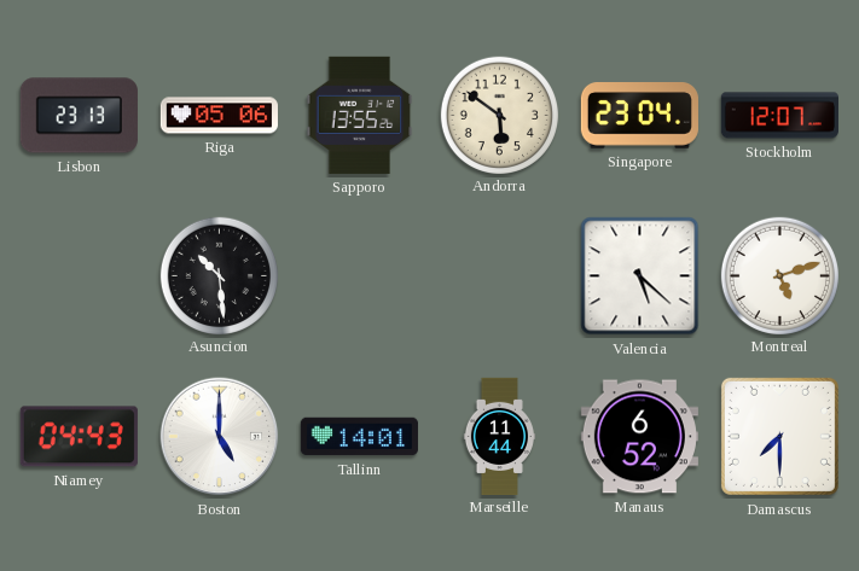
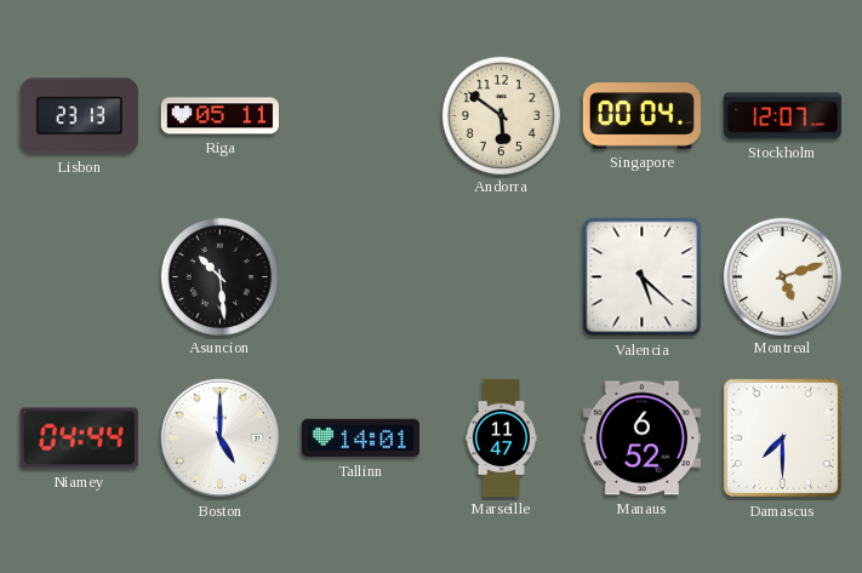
Riga: 05:06 -> 05:11
Sapporo: 13:55 -> none
Singapore: 23:04 -> 00:04
Niamey: 04:43 -> 04:44
Marseille: 11:44 -> 11:47
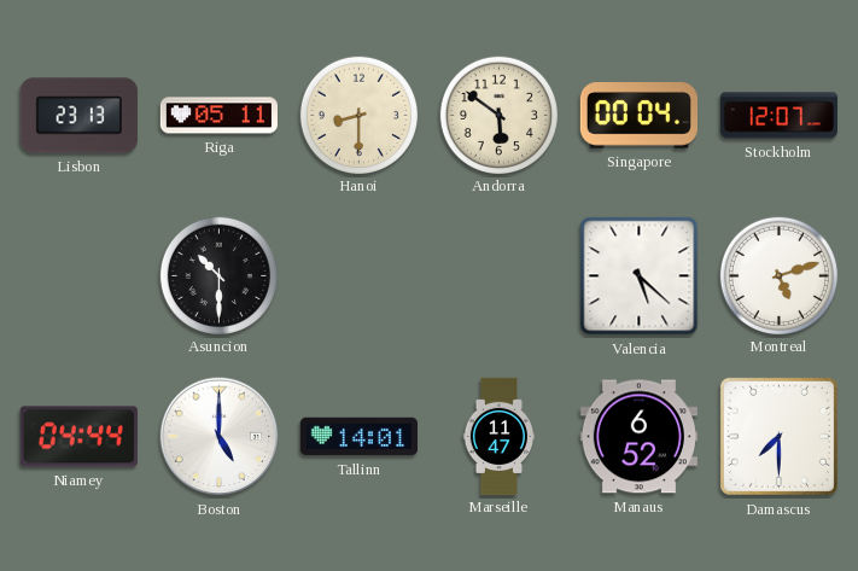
Hanoi: none -> 8:30
Asuncion: 10:29 -> 10:30
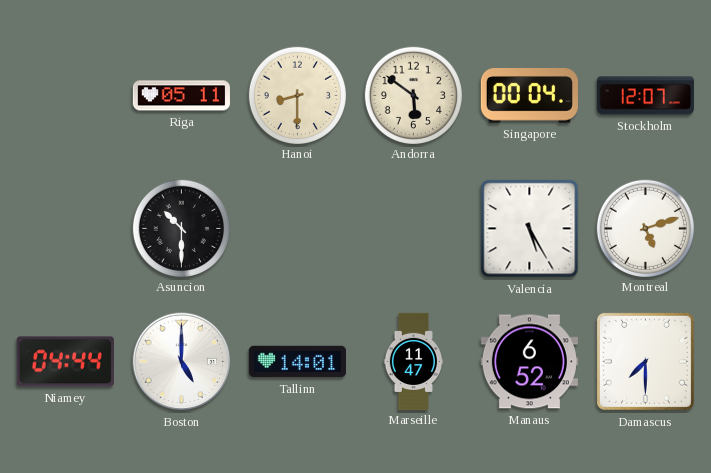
Lisbon: 23:13 -> none
Valencia: 5:22 -> 5:25
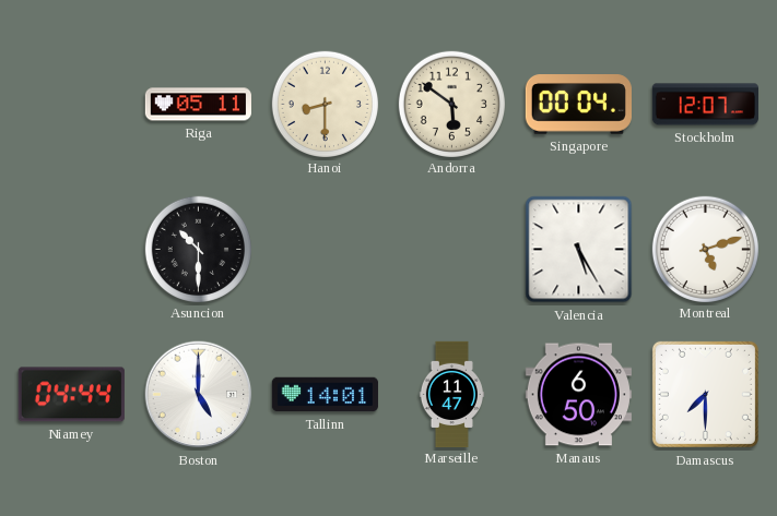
Manaus: 6:52 -> 6:50
